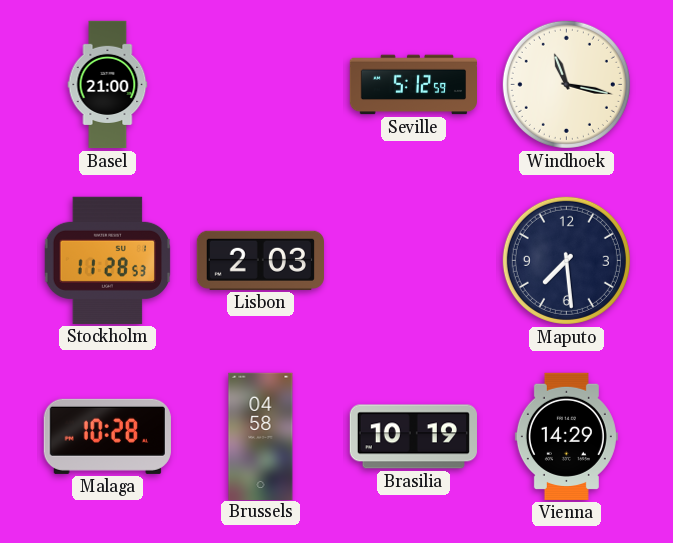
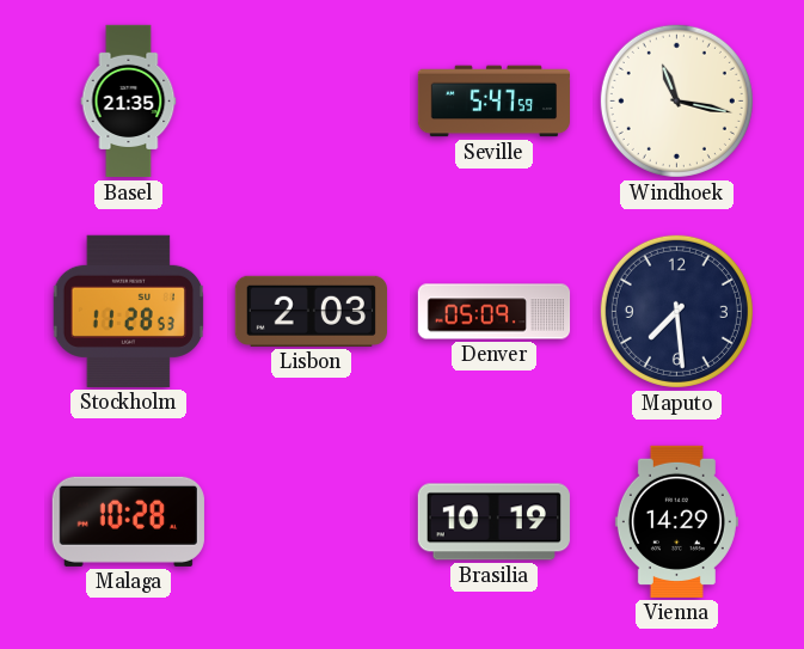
Basel: 21:00 -> 21:35
Seville: 5:12 -> 5:47
Denver: none -> 05:09
Brussels: 04:58 -> none
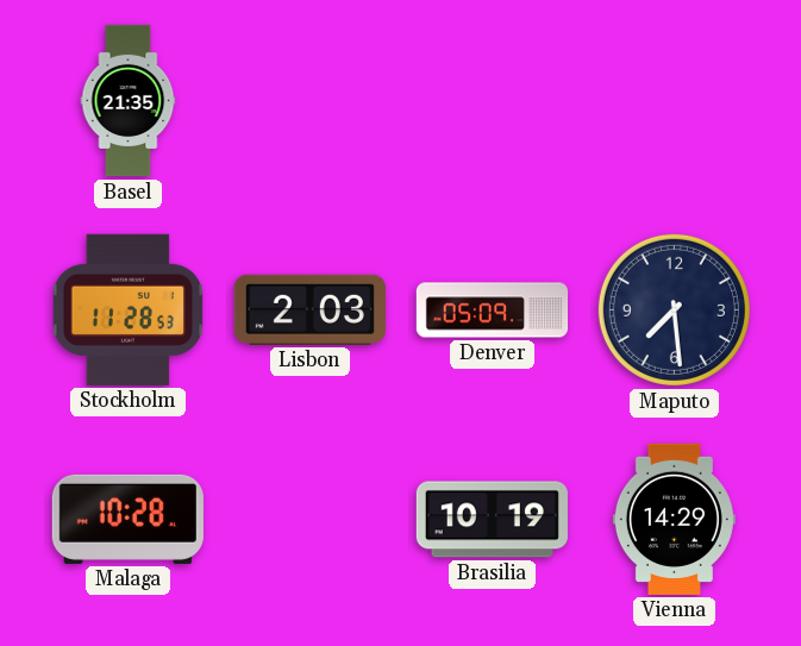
Seville: 5:47 -> none
Windhoek: 11:17 -> none
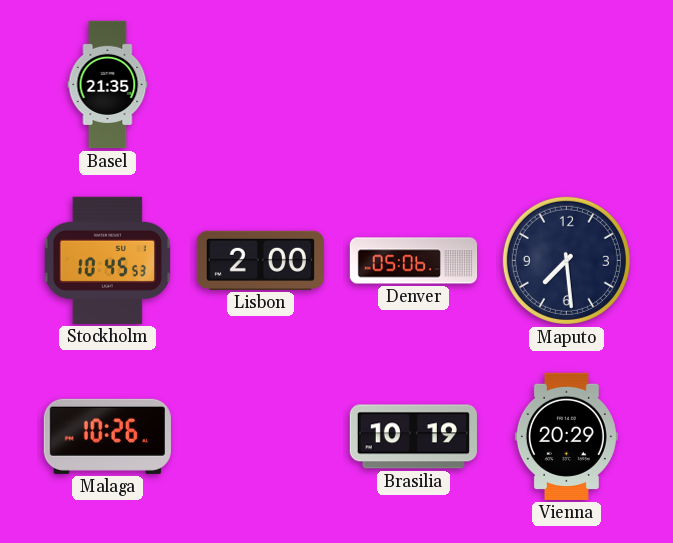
Stockholm: 11:28 -> 10:45
Lisbon: 2:03 -> 2:00
Denver: 05:09 -> 05:06
Malaga: 10:28 -> 10:26
Vienna: 14:29 -> 20:29
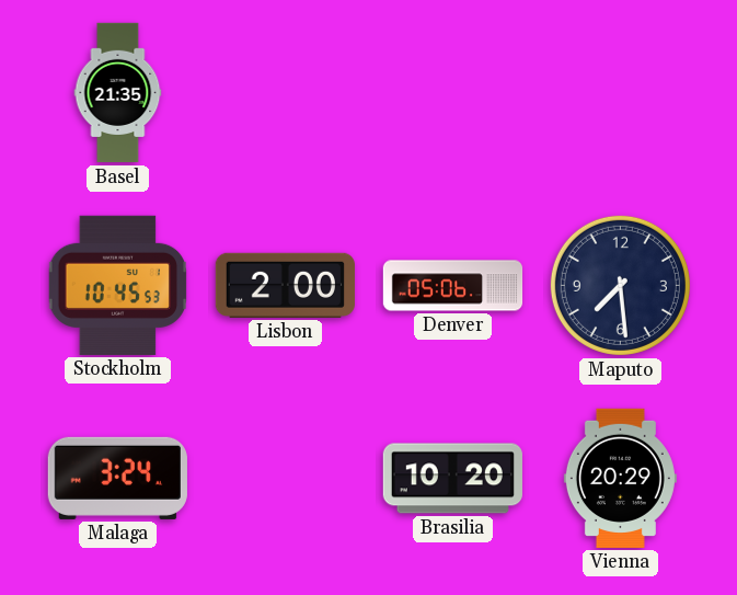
Malaga: 10:26 -> 3:24
Brasilia: 10:19 -> 10:20
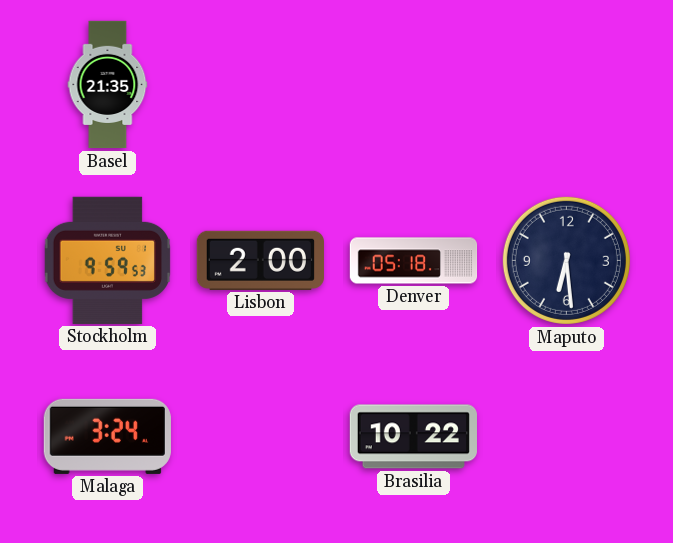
Stockholm: 10:45 -> 9:59
Denver: 05:06 -> 05:18
Maputo: 7:29 -> 6:29
Brasilia: 10:20 -> 10:22
Vienna: 20:29 -> none
